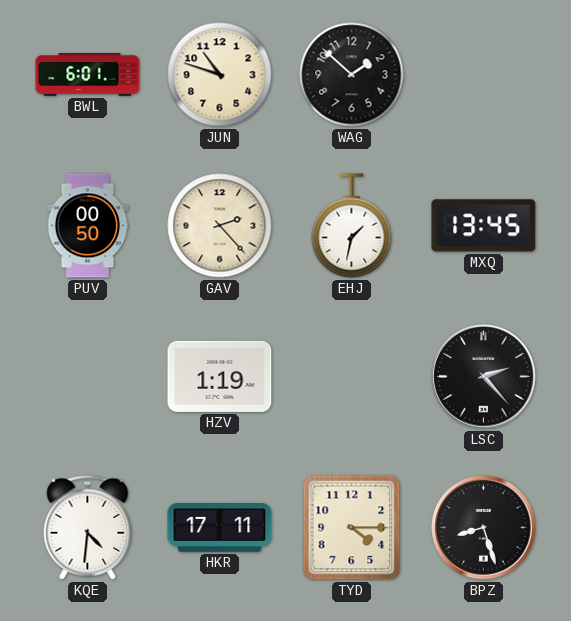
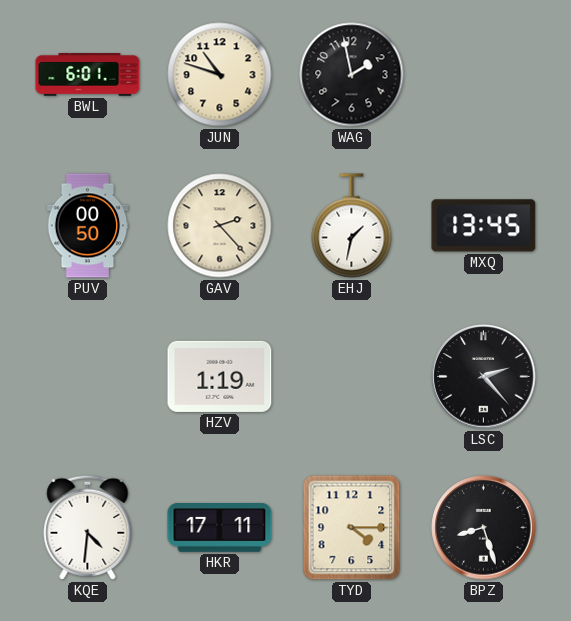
WAG: 1:52 -> 1:58
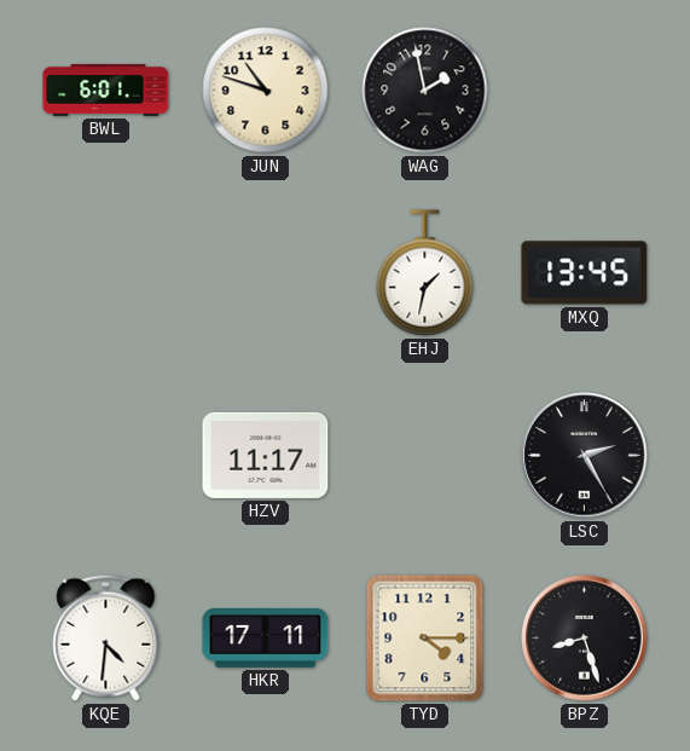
PUV: 00:50 -> none
GAV: 2:23 -> none
HZV: 1:19 -> 11:17
LSC: 2:23 -> 2:25
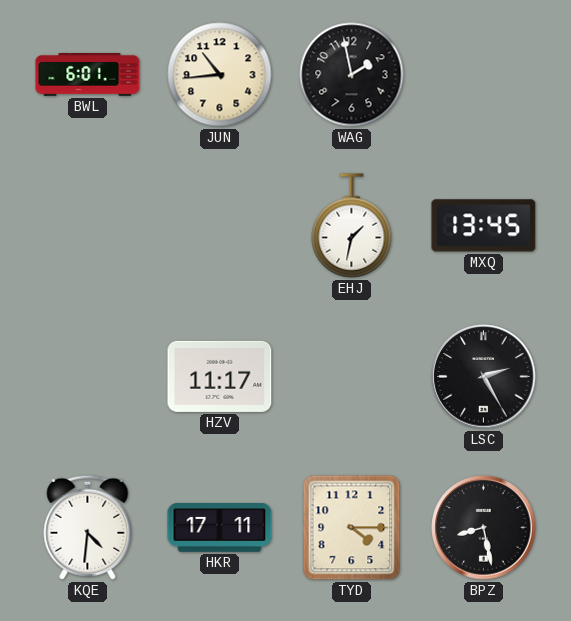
JUN: 10:48 -> 10:44
BPZ: 8:27 -> 8:28
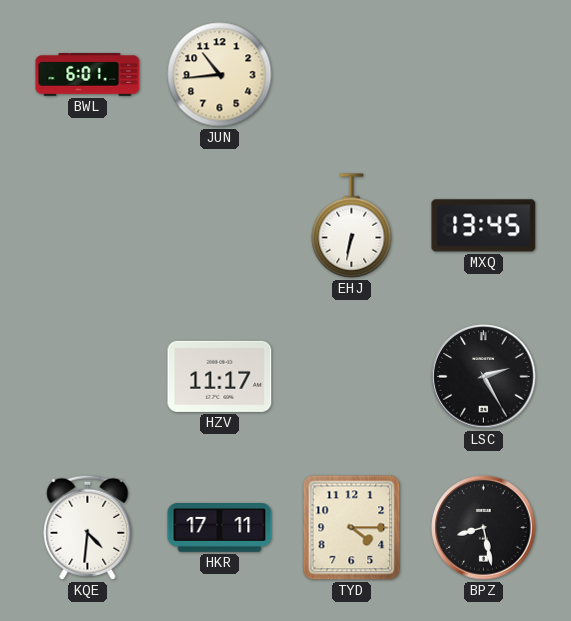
WAG: 1:58 -> none
EHJ: 1:32 -> 6:32
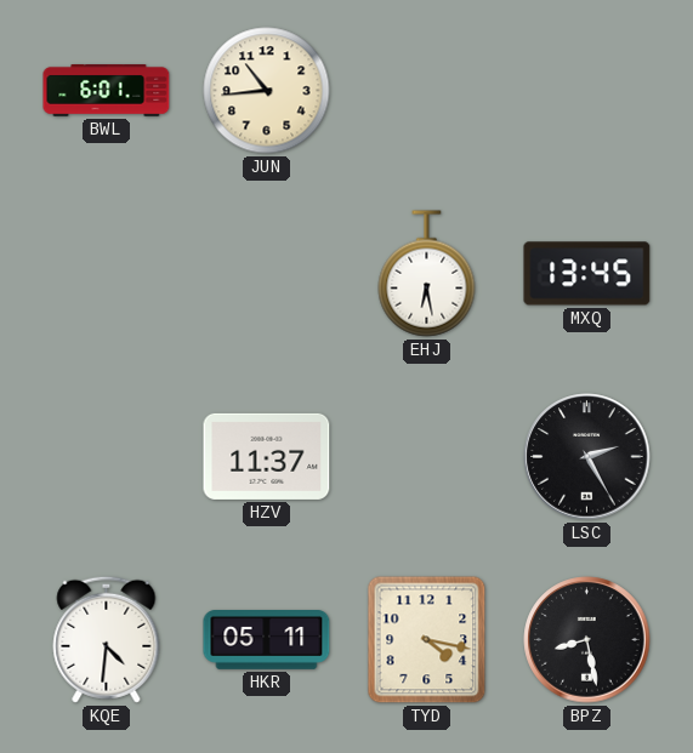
EHJ: 6:32 -> 6:28
HZV: 11:17 -> 11:37
HKR: 17:11 -> 05:11
TYD: 4:15 -> 4:17
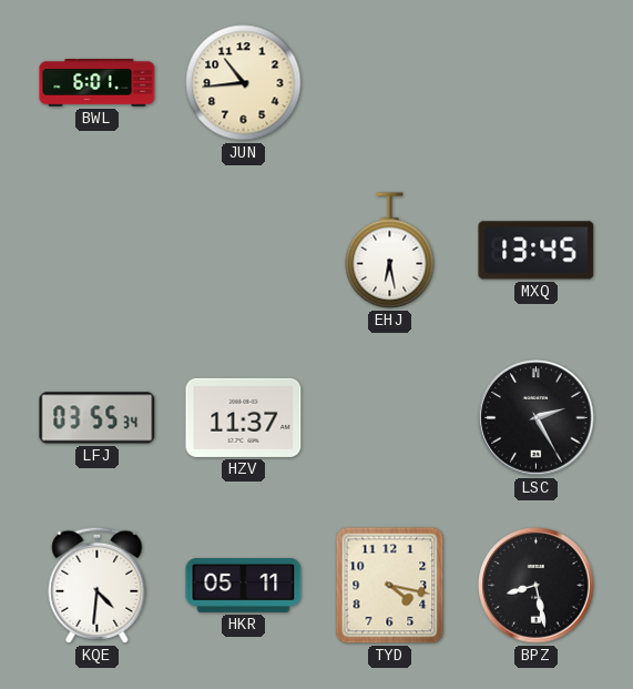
LFJ: none -> 03:55
